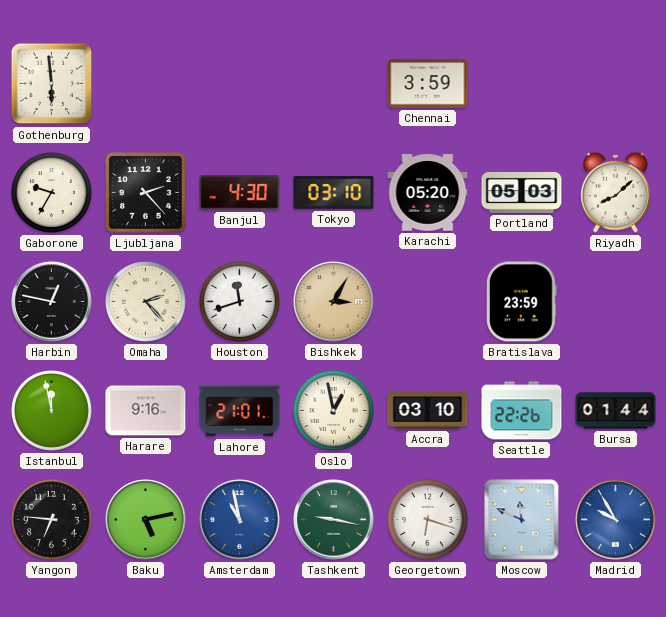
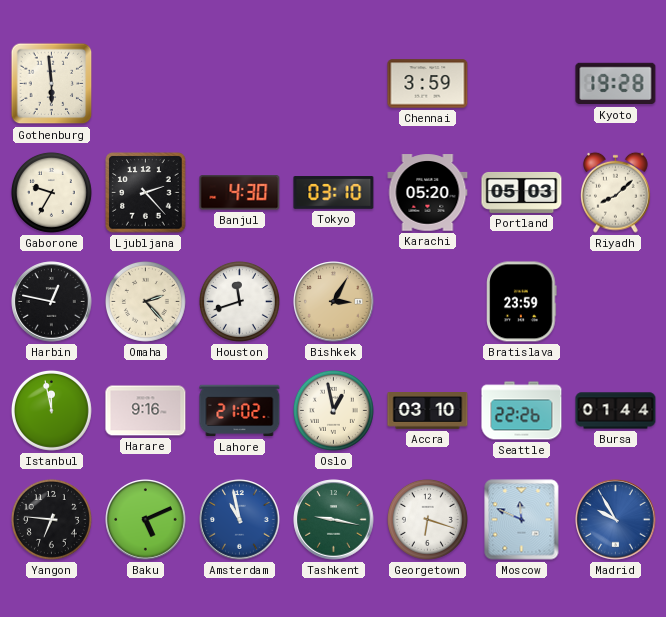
Kyoto: none -> 19:28
Lahore: 21:01 -> 21:02
Baku: 5:13 -> 5:11
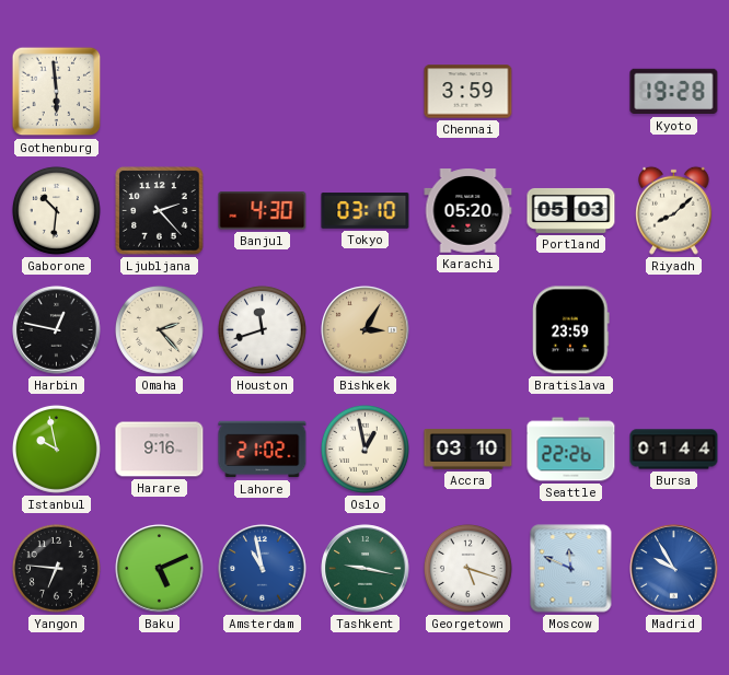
Gaborone: 9:35 -> 10:31
Istanbul: 11:58 -> 9:58
Georgetown: 6:18 -> 5:18
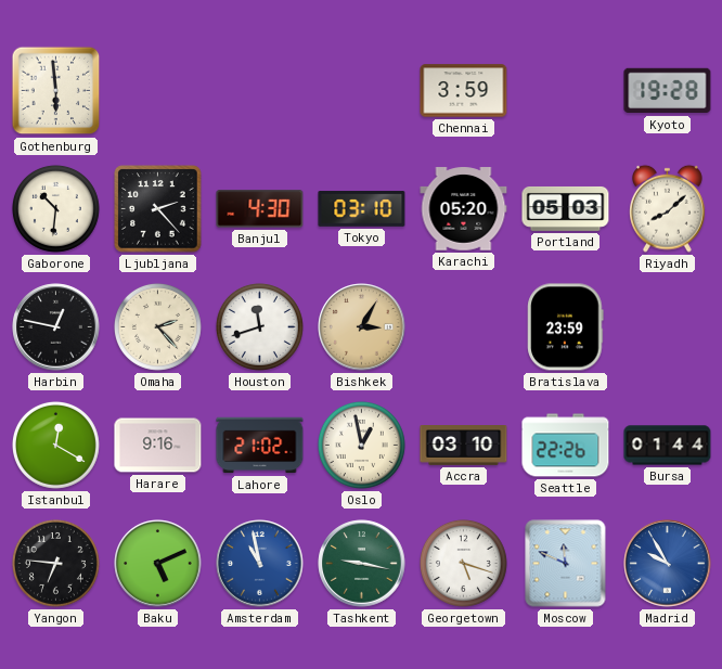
Istanbul: 9:58 -> 12:20
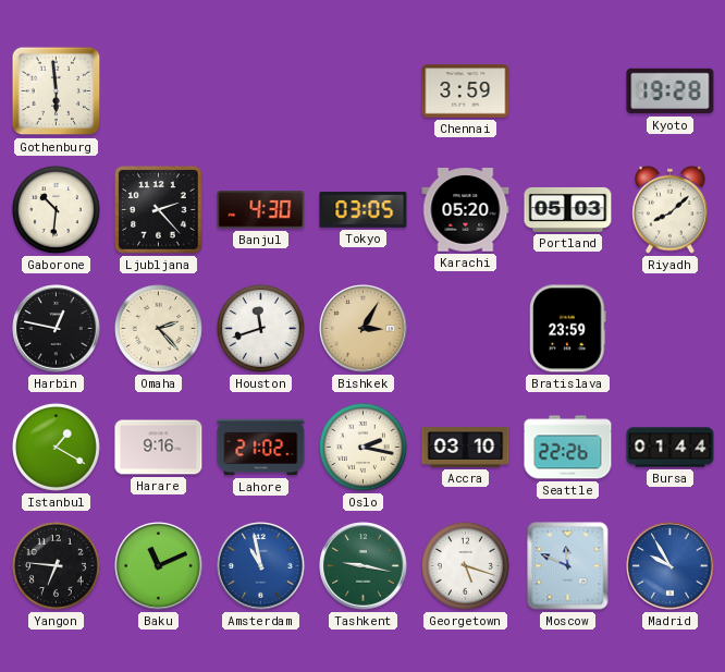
Tokyo: 03:10 -> 03:05
Istanbul: 12:20 -> 1:20
Oslo: 12:58 -> 2:17
Baku: 5:11 -> 11:11
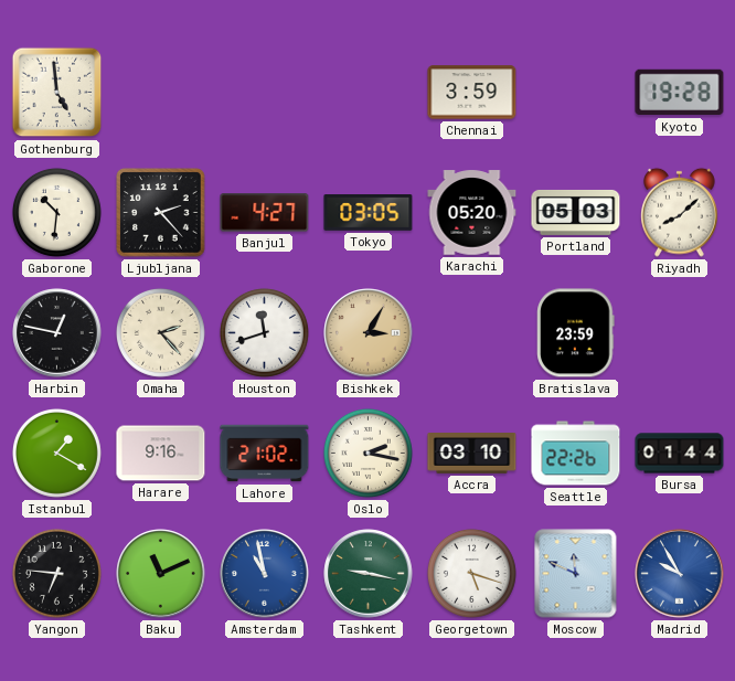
Gothenburg: 5:59 -> 4:59
Banjul: 4:30 -> 4:27
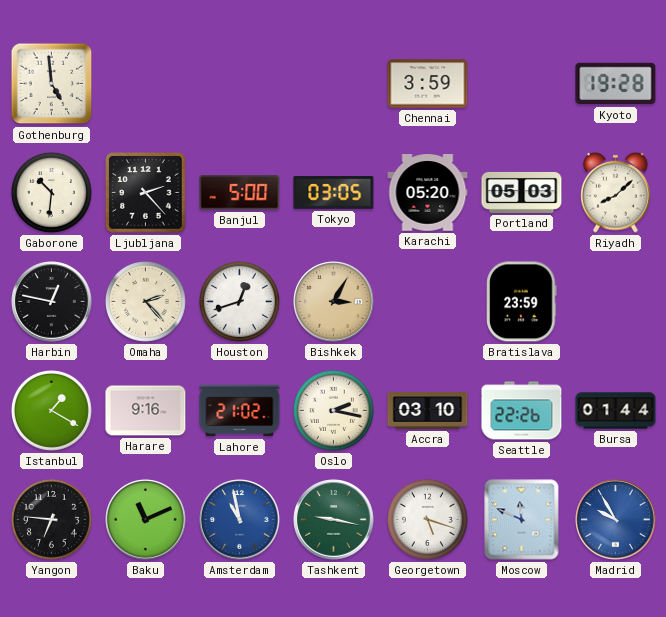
Banjul: 4:27 -> 5:00
Houston: 11:42 -> 12:42
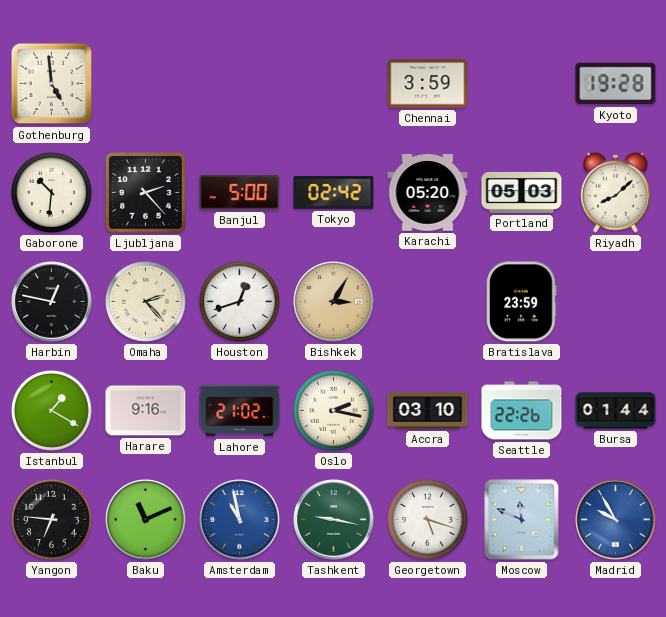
Tokyo: 03:05 -> 02:42
